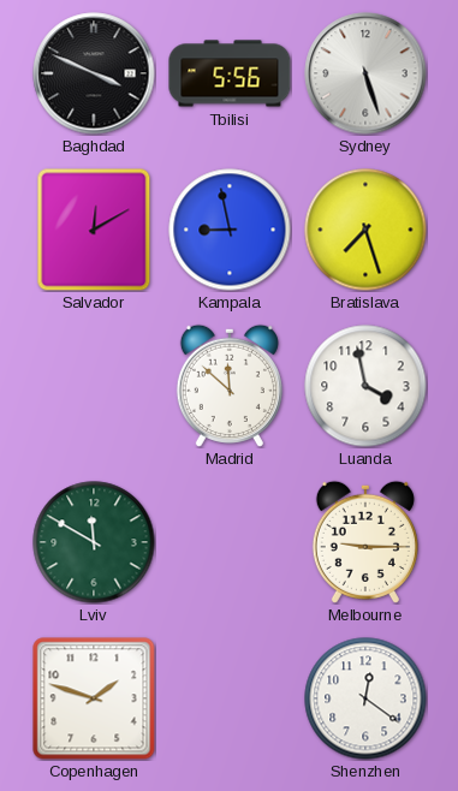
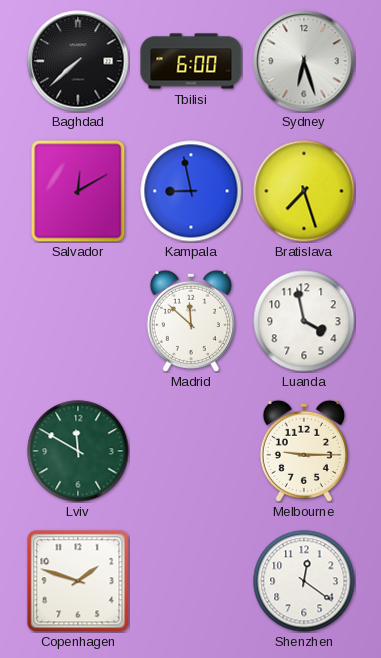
Baghdad: 3:49 -> 7:38
Tbilisi: 5:56 -> 6:00
Sydney: 5:27 -> 6:27
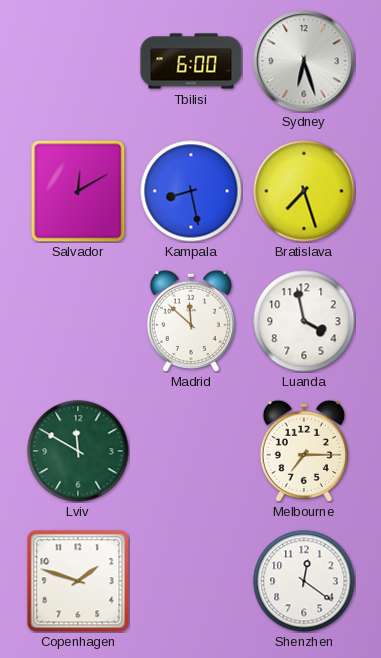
Baghdad: 7:38 -> none
Kampala: 8:58 -> 8:28
Melbourne: 9:15 -> 7:15
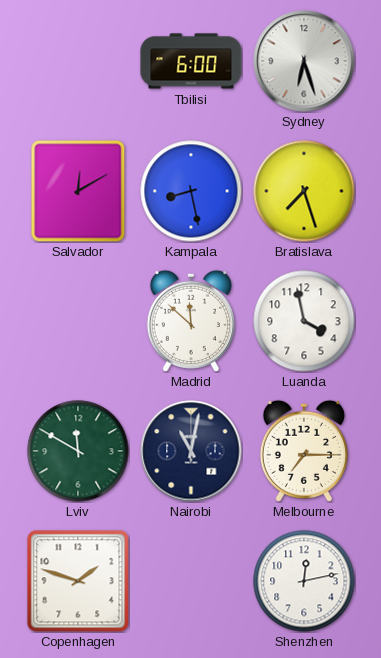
Nairobi: none -> 11:02
Shenzhen: 12:21 -> 12:13
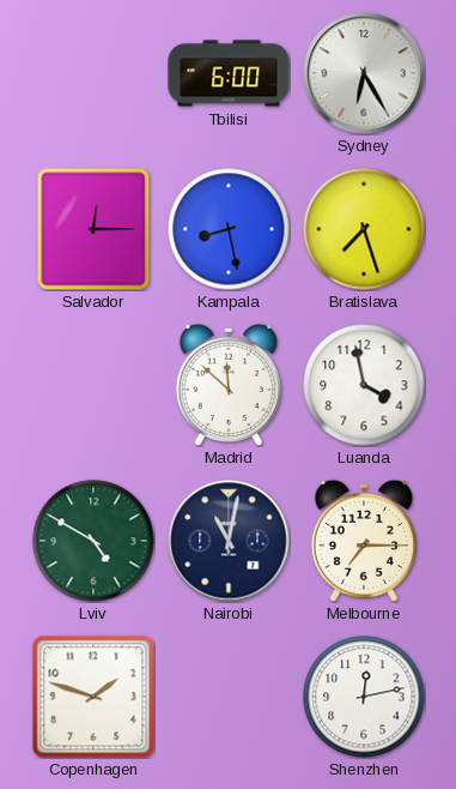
Sydney: 6:27 -> 6:25
Salvador: 12:10 -> 12:15
Lviv: 11:50 -> 4:50
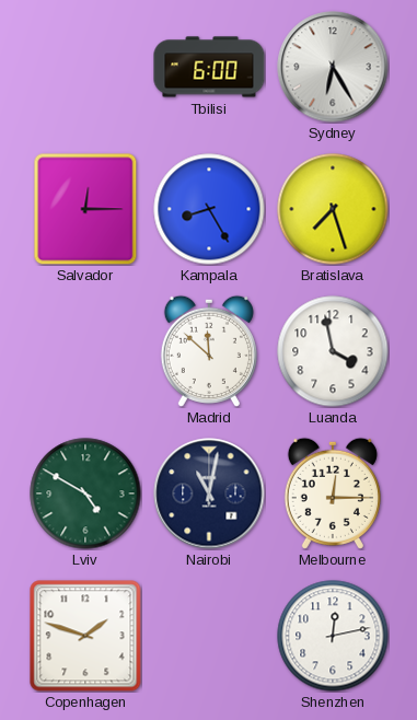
Kampala: 8:28 -> 8:25
Melbourne: 7:15 -> 12:15
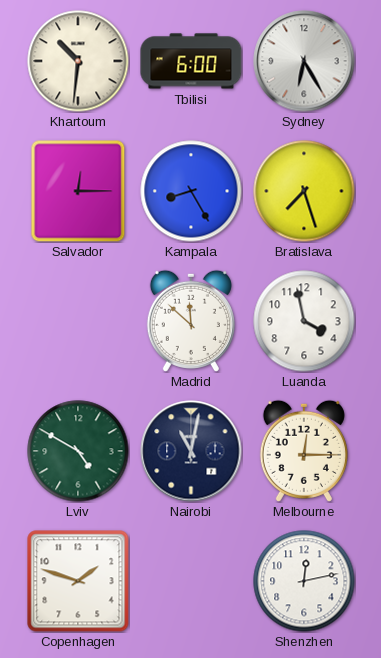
Khartoum: none -> 10:31
